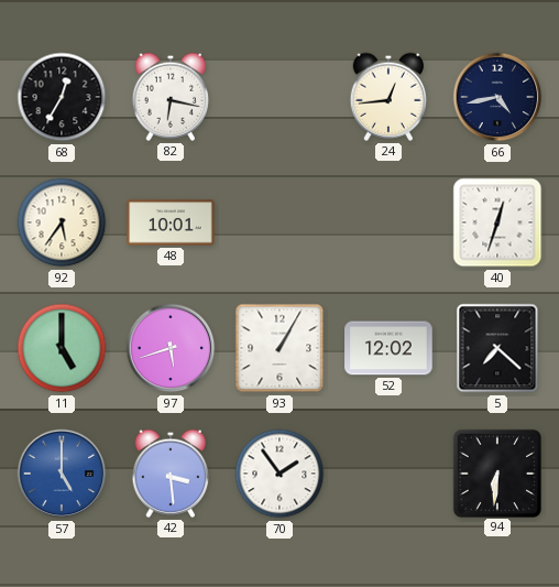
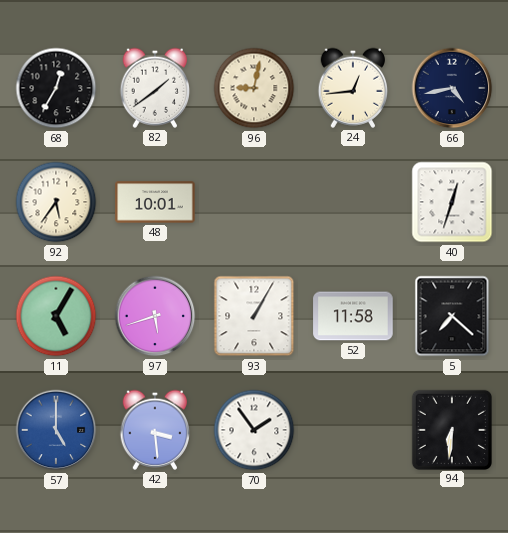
82: 6:17 -> 1:39
96: none -> 9:02
11: 5:00 -> 5:05
52: 12:02 -> 11:58
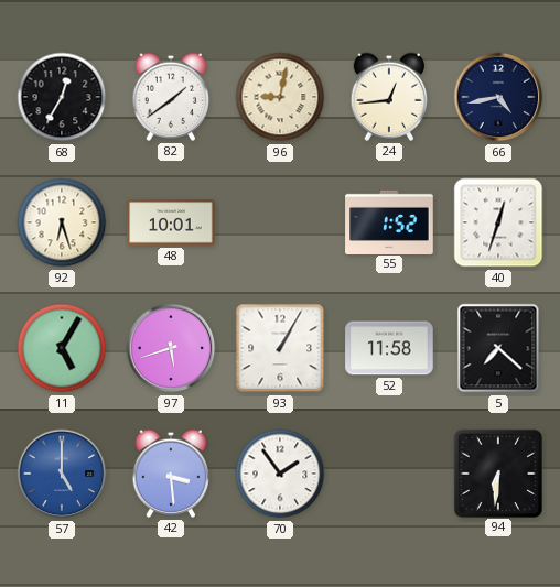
92: 5:36 -> 6:27
55: none -> 1:52
